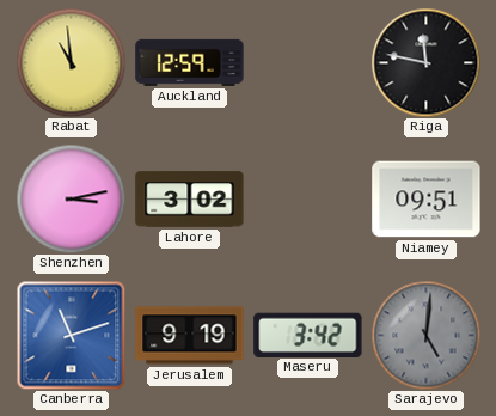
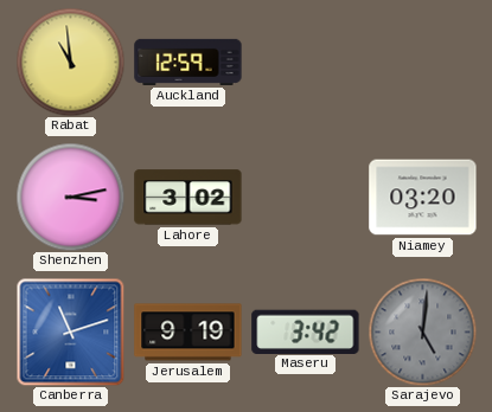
Riga: 11:47 -> none
Niamey: 09:51 -> 03:20
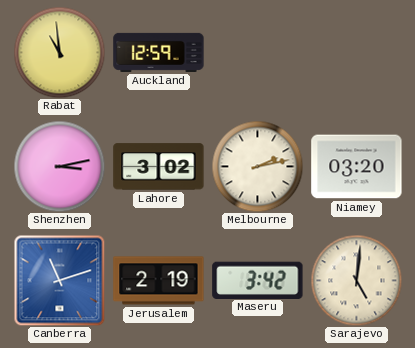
Melbourne: none -> 2:13
Jerusalem: 9:19 -> 2:19
Sarajevo dial: grey -> cream
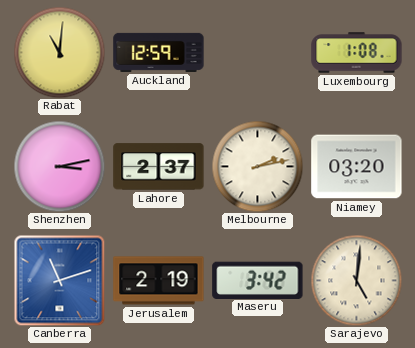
Rabat: 10:59 -> 11:01
Luxembourg: none -> 1:08
Lahore: 3:02 -> 2:37
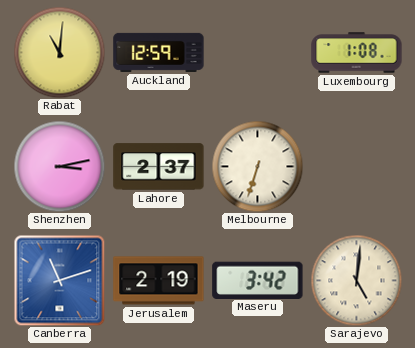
Melbourne: 2:13 -> 6:33
Niamey: 03:20 -> none
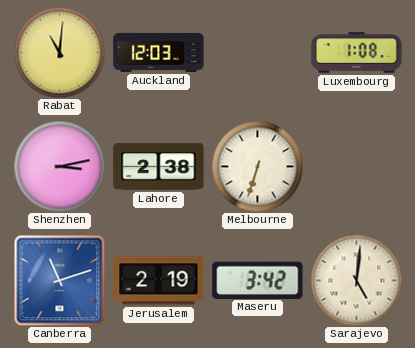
Auckland: 12:59 -> 12:03
Lahore: 2:37 -> 2:38
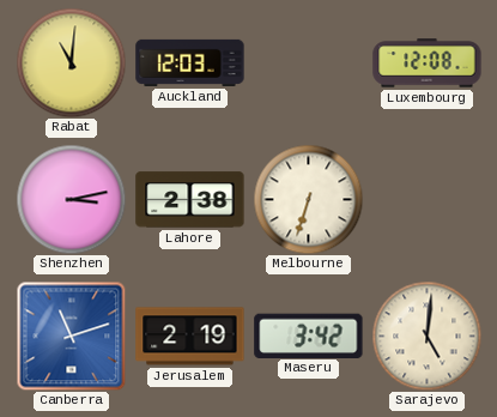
Luxembourg: 1:08 -> 12:08
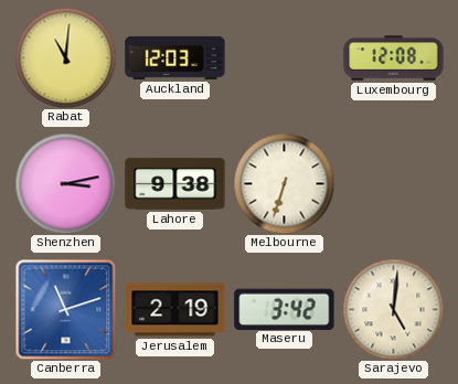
Lahore: 2:38 -> 9:38
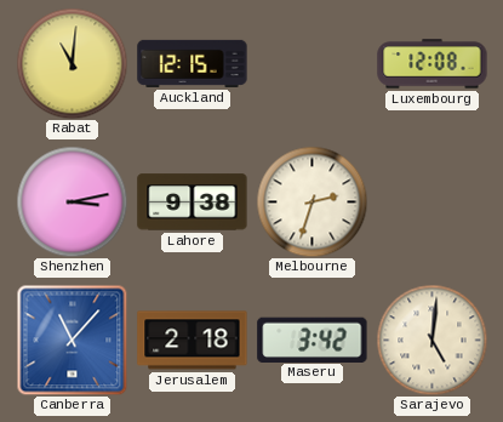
Auckland: 12:03 -> 12:15
Melbourne: 6:33 -> 2:33
Canberra: 11:12 -> 11:07
Jerusalem: 2:19 -> 2:18
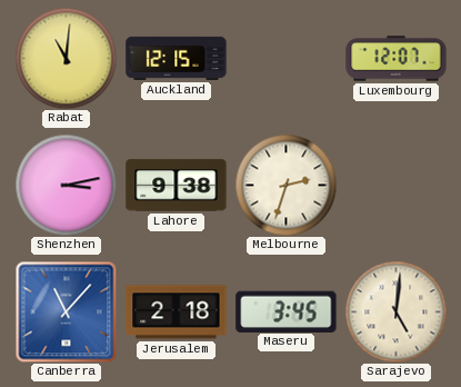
Luxembourg: 12:08 -> 12:07
Maseru: 3:42 -> 3:45
